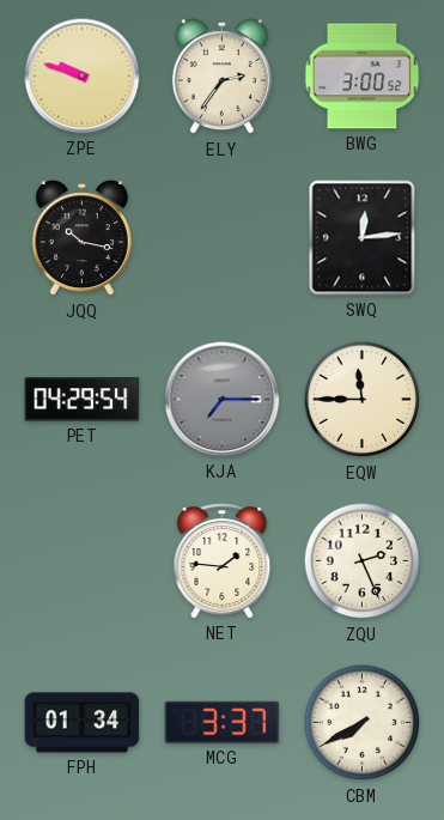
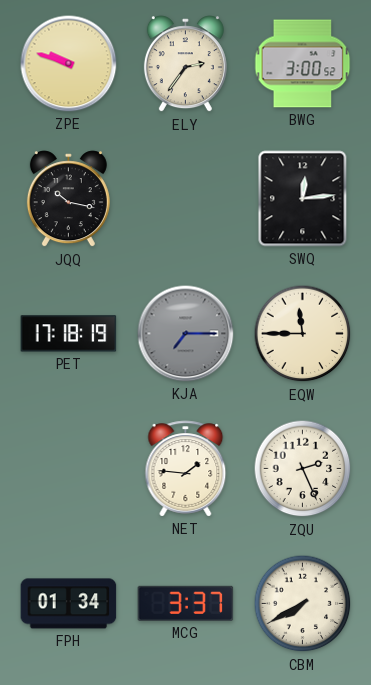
PET: 04:29 -> 17:18
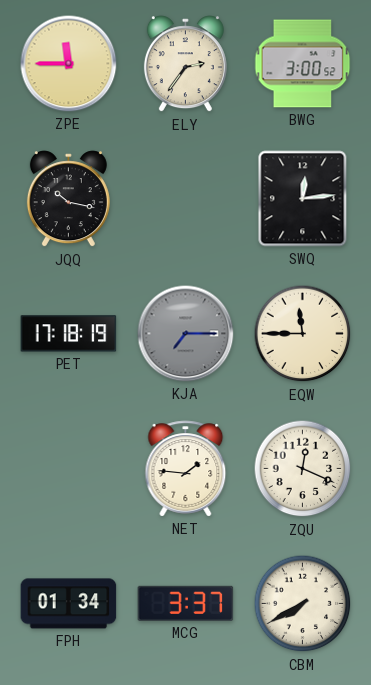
ZPE: 9:48 -> 11:45
ZQU: 2:26 -> 12:19
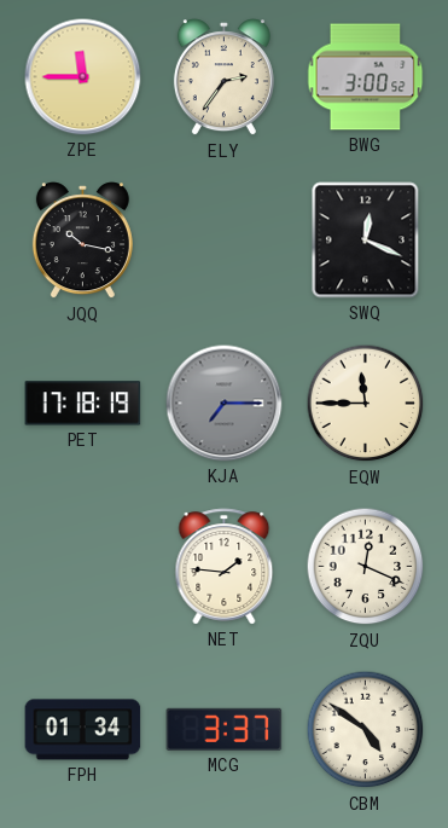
SWQ: 12:14 -> 12:19
CBM: 7:40 -> 4:51
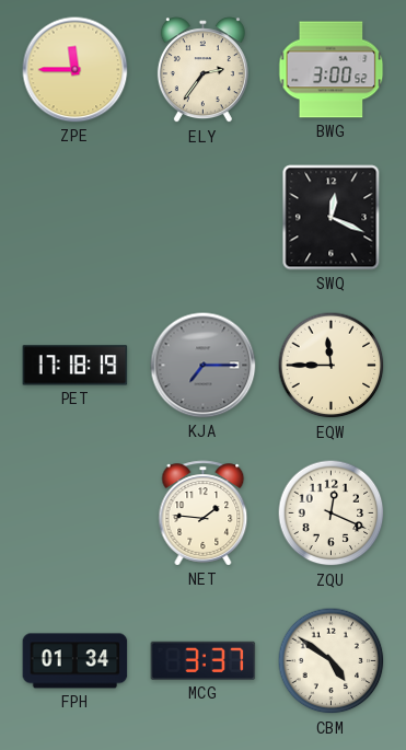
JQQ: 10:17 -> none
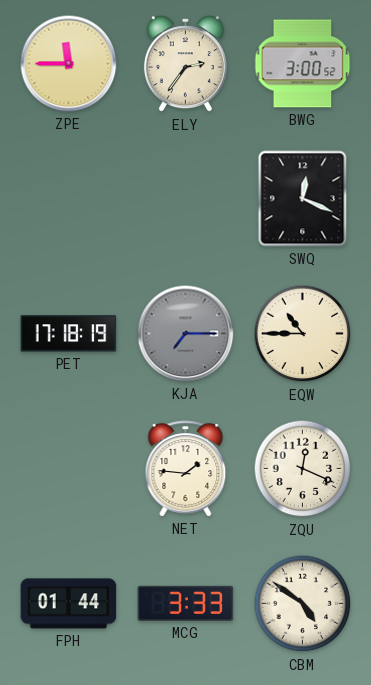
EQW: 11:45 -> 10:45
FPH: 01:34 -> 01:44
MCG: 3:37 -> 3:33
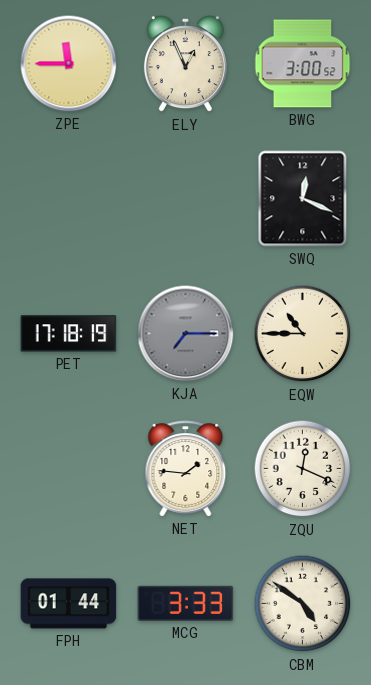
ELY: 2:36 -> 12:56
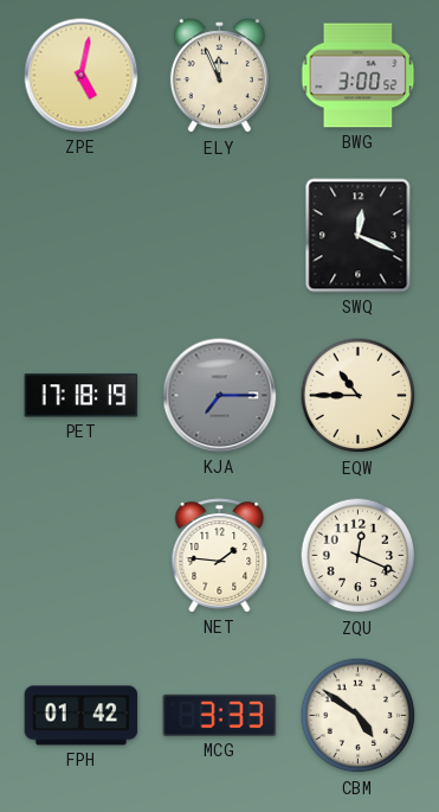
ZPE: 11:45 -> 5:02
ELY: 12:56 -> 11:56
FPH: 01:44 -> 01:42
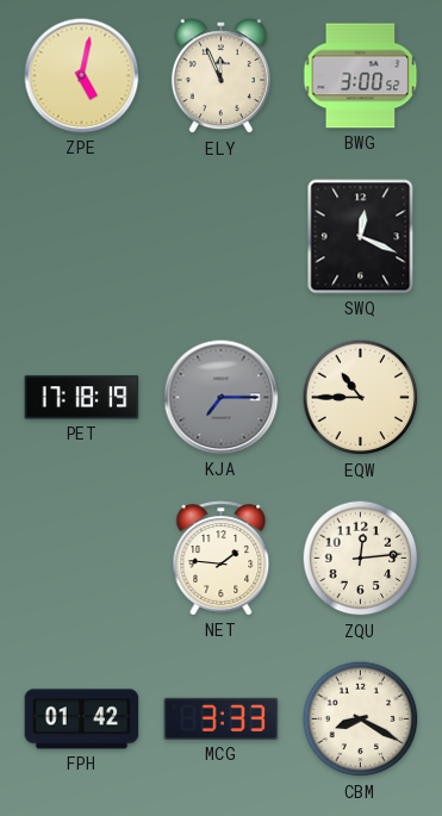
ZQU: 12:19 -> 12:14
CBM: 4:51 -> 8:20
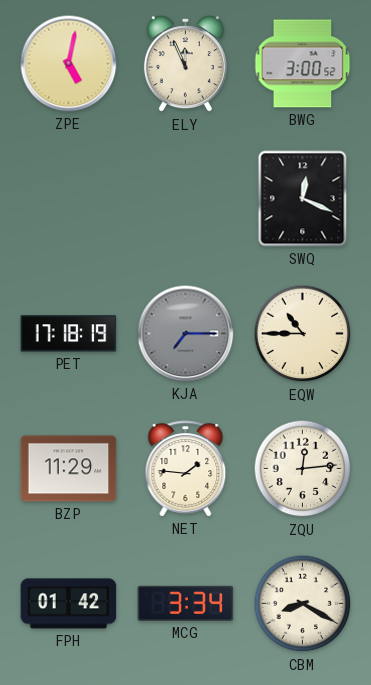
BZP: none -> 11:29
MCG: 3:33 -> 3:34
